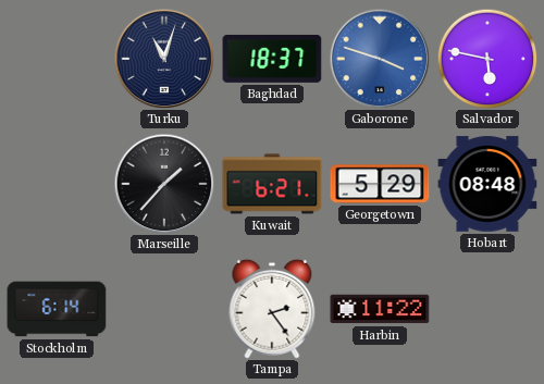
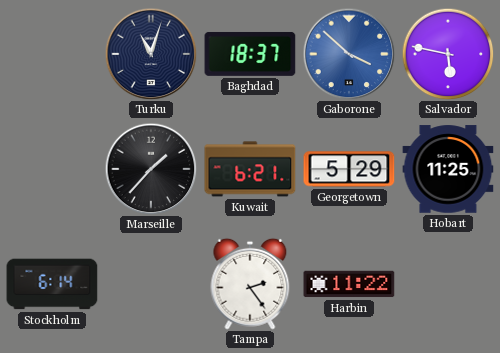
Gaborone: 3:48 -> 3:52
Hobart: 08:48 -> 11:25
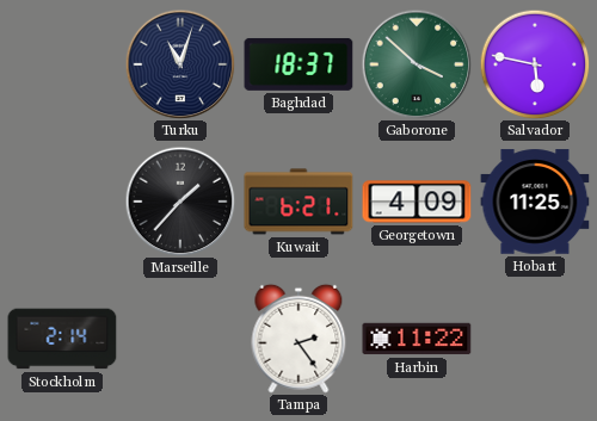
Gaborone dial: blue -> green
Georgetown: 5:29 -> 4:09
Stockholm: 6:14 -> 2:14
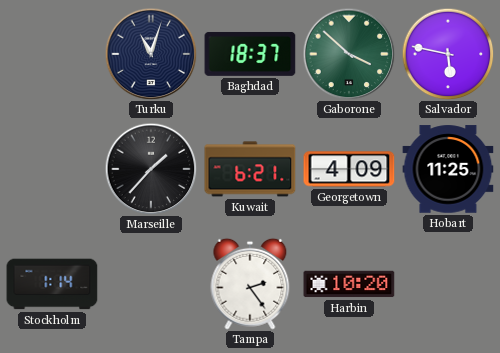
Stockholm: 2:14 -> 1:14
Harbin: 11:22 -> 10:20
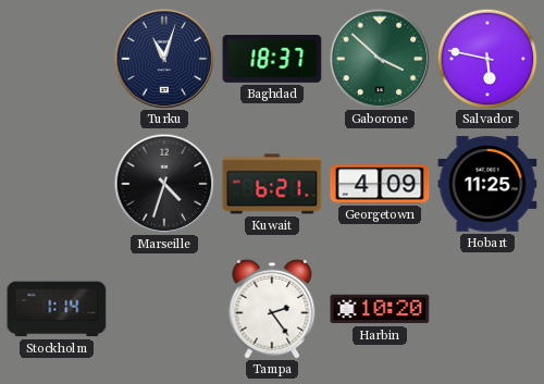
Marseille: 1:37 -> 4:33
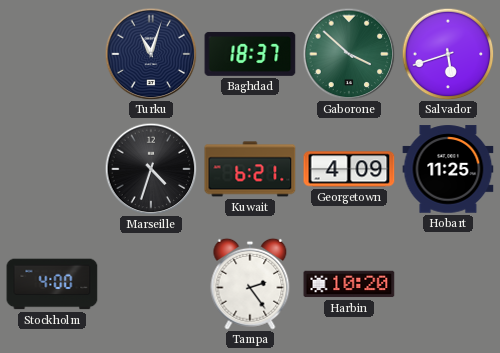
Salvador: 5:47 -> 5:42
Stockholm: 1:14 -> 4:00
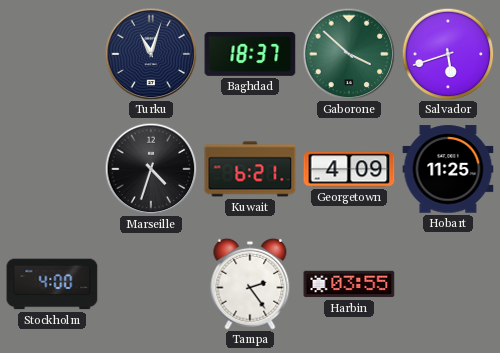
Harbin: 10:20 -> 03:55
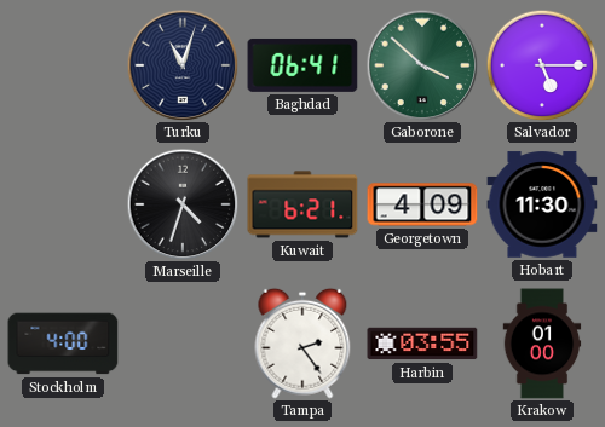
Baghdad: 18:37 -> 06:41
Salvador: 5:42 -> 5:15
Hobart: 11:25 -> 11:30
Krakow: none -> 01:00
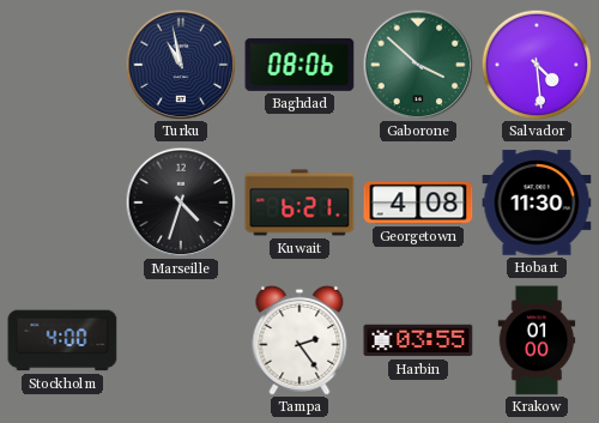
Turku: 11:03 -> 10:58
Baghdad: 06:41 -> 08:06
Salvador: 5:15 -> 4:29
Georgetown: 4:09 -> 4:08
